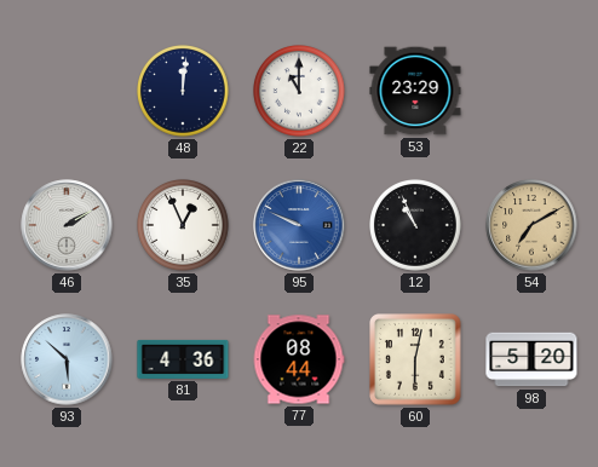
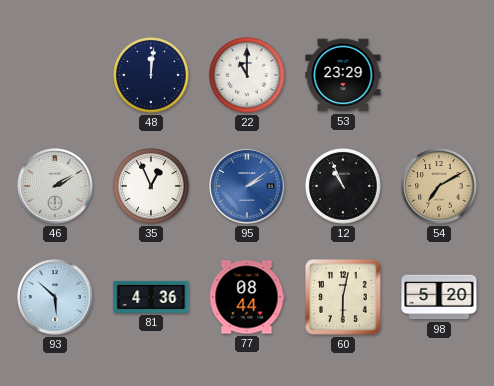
95: 9:49 -> 2:09
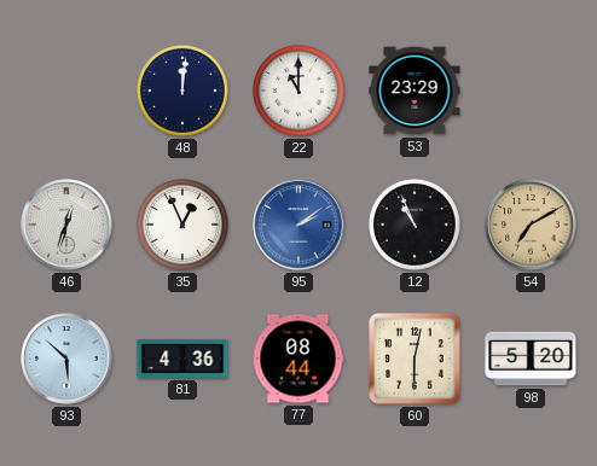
46: 2:10 -> 12:33
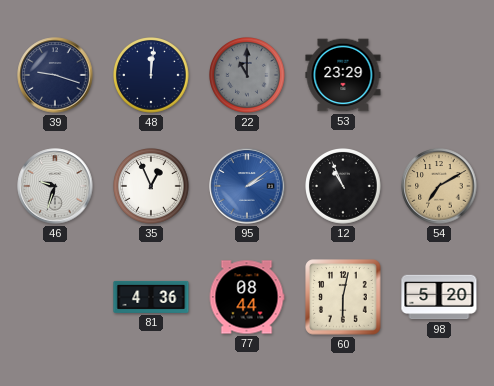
39: none -> 9:18
22 dial: white -> grey
46: 12:33 -> 9:33
93: 5:52 -> none
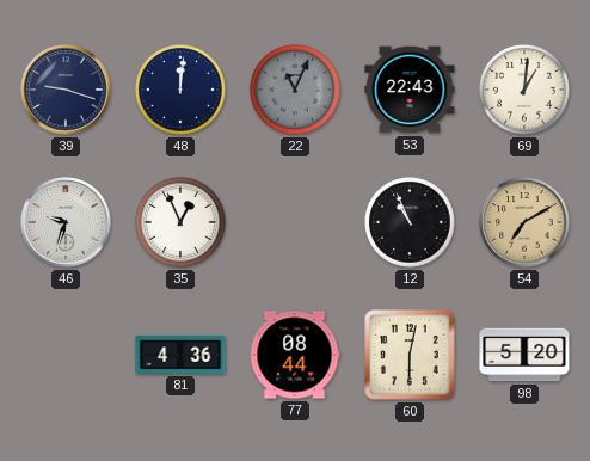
22: 11:00 -> 11:04
53: 23:29 -> 22:43
69: none -> 1:01
95: 2:09 -> none
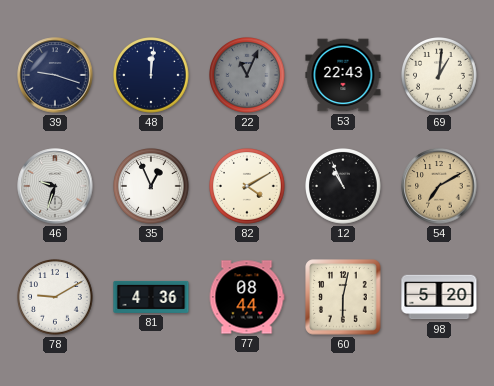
82: none -> 4:10
78: none -> 9:10
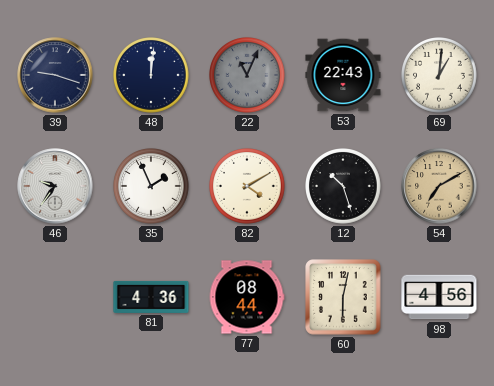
46: 9:33 -> 9:36
35: 12:56 -> 1:56
12: 10:56 -> 10:27
78: 9:10 -> none
98: 5:20 -> 4:56
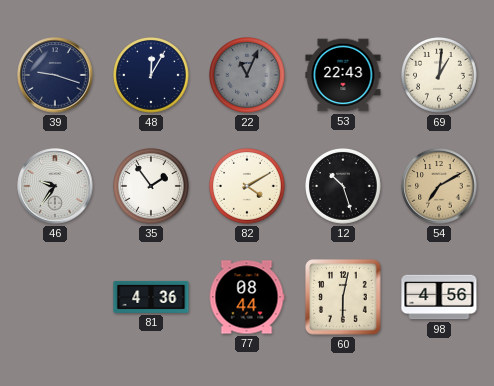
48: 12:01 -> 12:05
35: 1:56 -> 1:54
